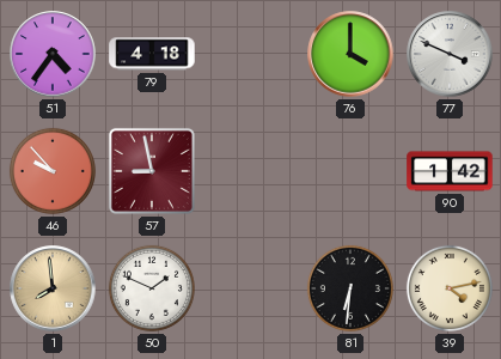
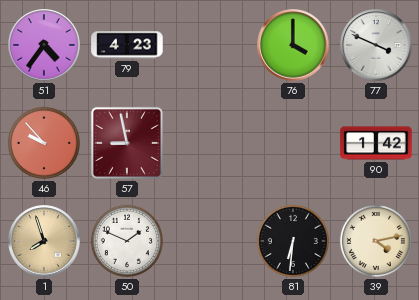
79: 4:18 -> 4:23
1: 7:59 -> 7:57
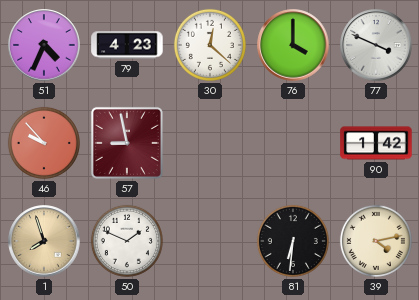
51: 4:36 -> 4:34
30: none -> 12:22
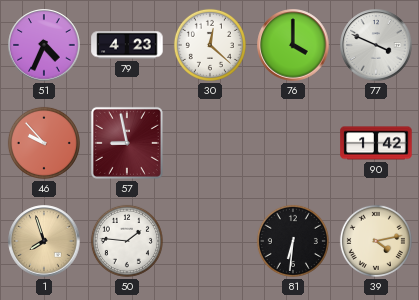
50: 1:49 -> 1:46
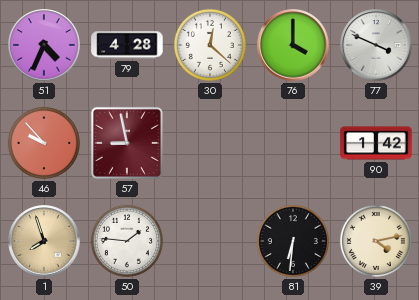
79: 4:23 -> 4:28
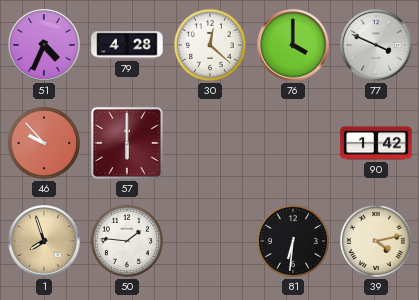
57: 8:58 -> 6:00
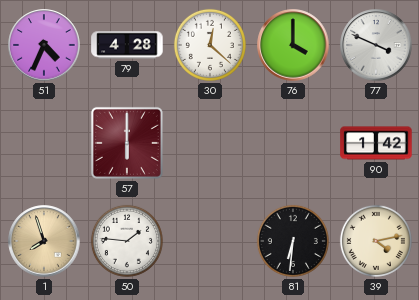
46: 9:53 -> none
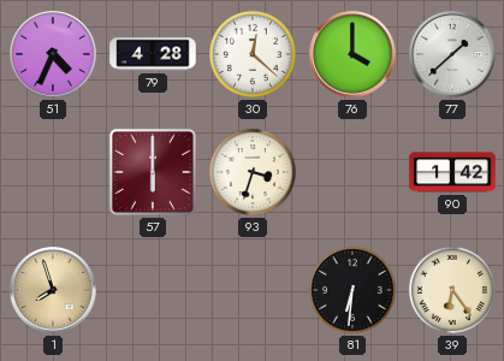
77: 3:49 -> 1:38
93: none -> 3:33
50: 1:46 -> none
39: 4:13 -> 6:24
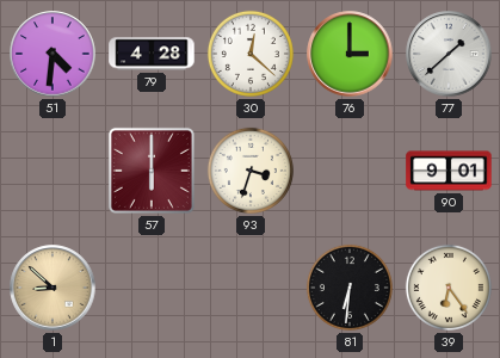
51: 4:34 -> 4:31
76: 4:00 -> 3:00
90: 1:42 -> 9:01
1: 7:57 -> 8:52
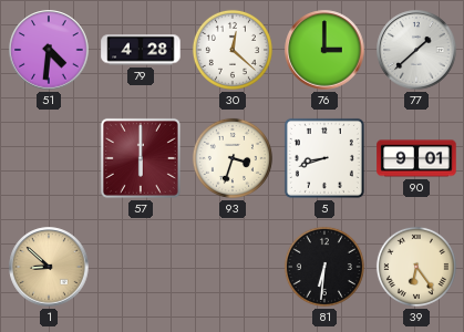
5: none -> 8:42
